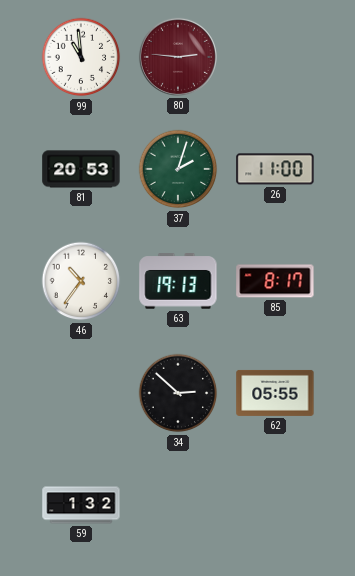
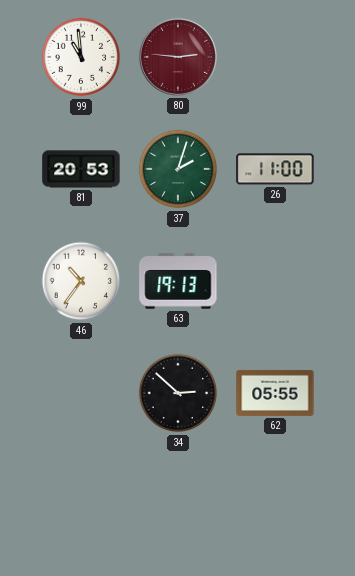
85: 8:17 -> none
59: 1:32 -> none
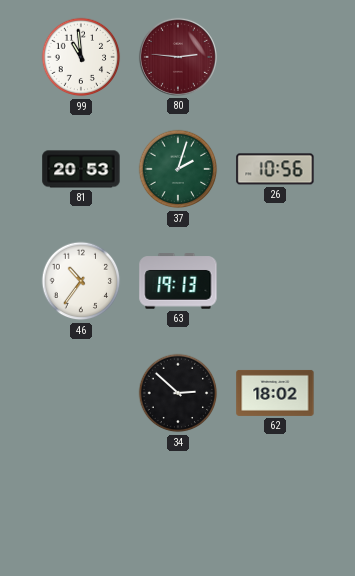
26: 11:00 -> 10:56
62: 05:55 -> 18:02
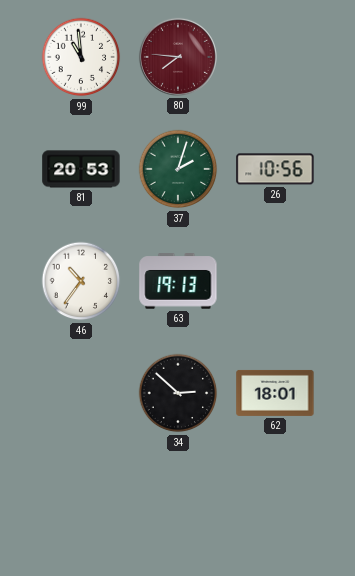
80: 2:46 -> 7:46
62: 18:02 -> 18:01
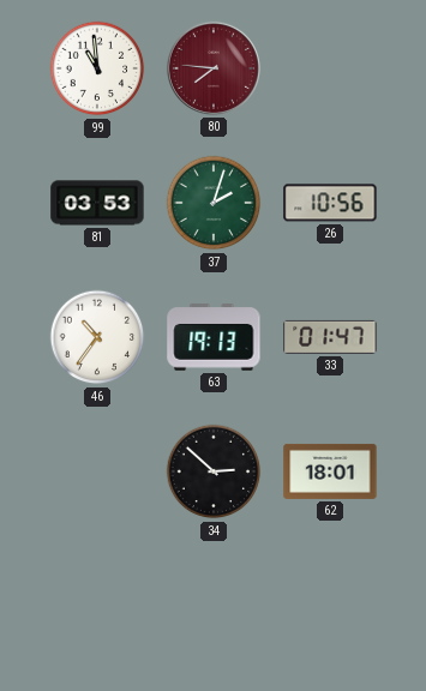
81: 20:53 -> 03:53
33: none -> 01:47
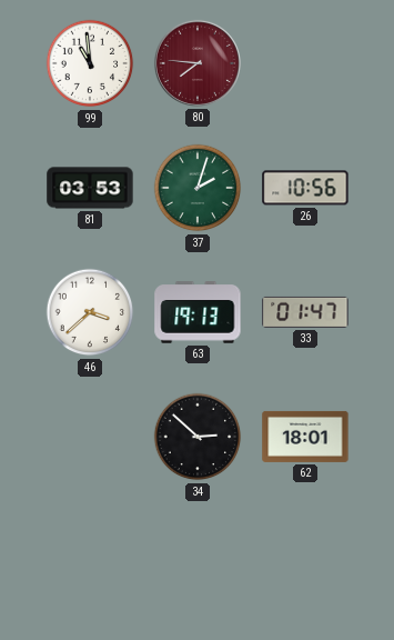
46: 10:36 -> 3:38
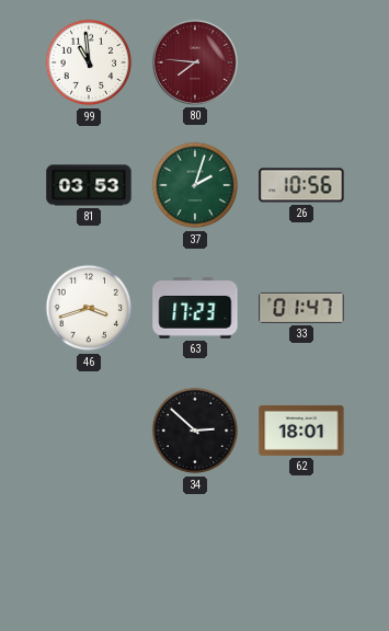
46: 3:38 -> 3:42
63: 19:13 -> 17:23
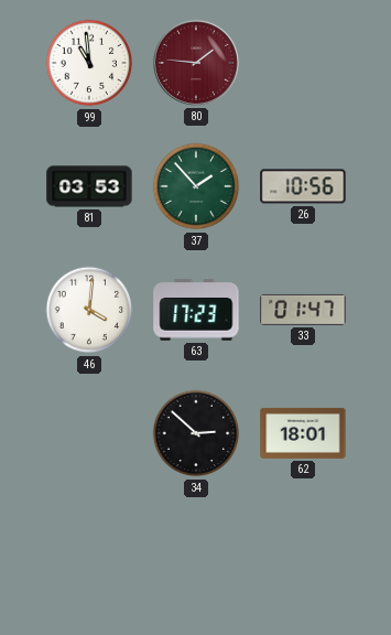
80: 7:46 -> 1:46
37: 2:03 -> 1:53
46: 3:42 -> 4:01
